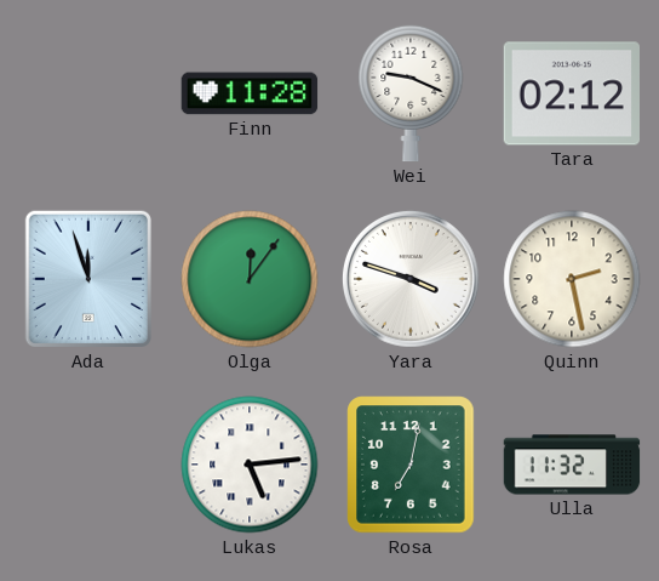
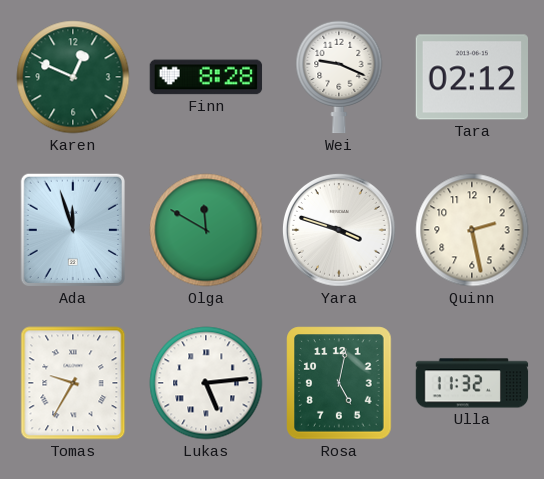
Karen: none -> 12:49
Finn: 11:28 -> 8:28
Olga: 12:06 -> 11:50
Tomas: none -> 9:35
Rosa: 7:02 -> 5:02
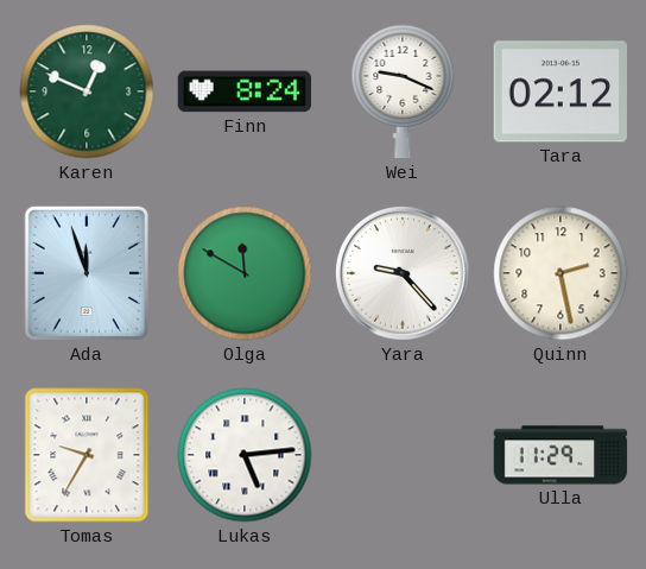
Finn: 8:28 -> 8:24
Yara: 3:48 -> 9:23
Rosa: 5:02 -> none
Ulla: 11:32 -> 11:29
